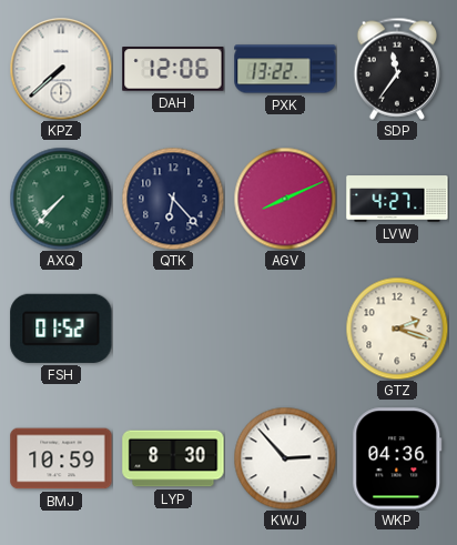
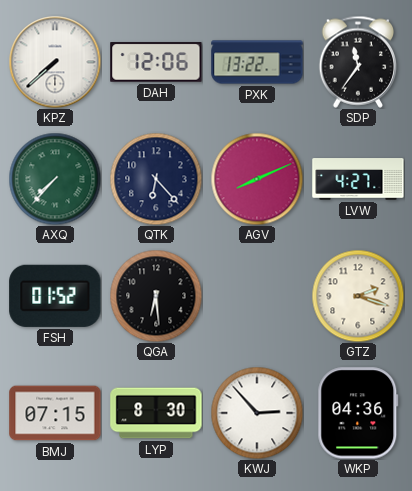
QGA: none -> 6:29
BMJ: 10:59 -> 07:15
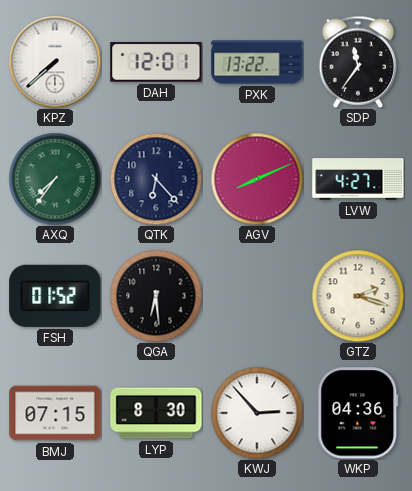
DAH: 12:06 -> 12:01
AXQ: 7:37 -> 7:36
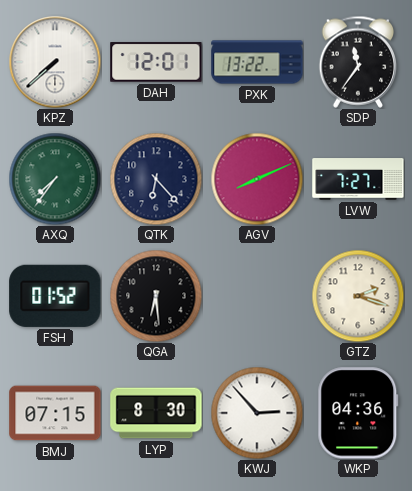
LVW: 4:27 -> 7:27
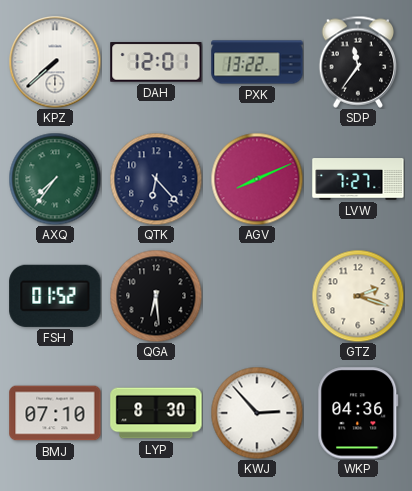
BMJ: 07:15 -> 07:10
